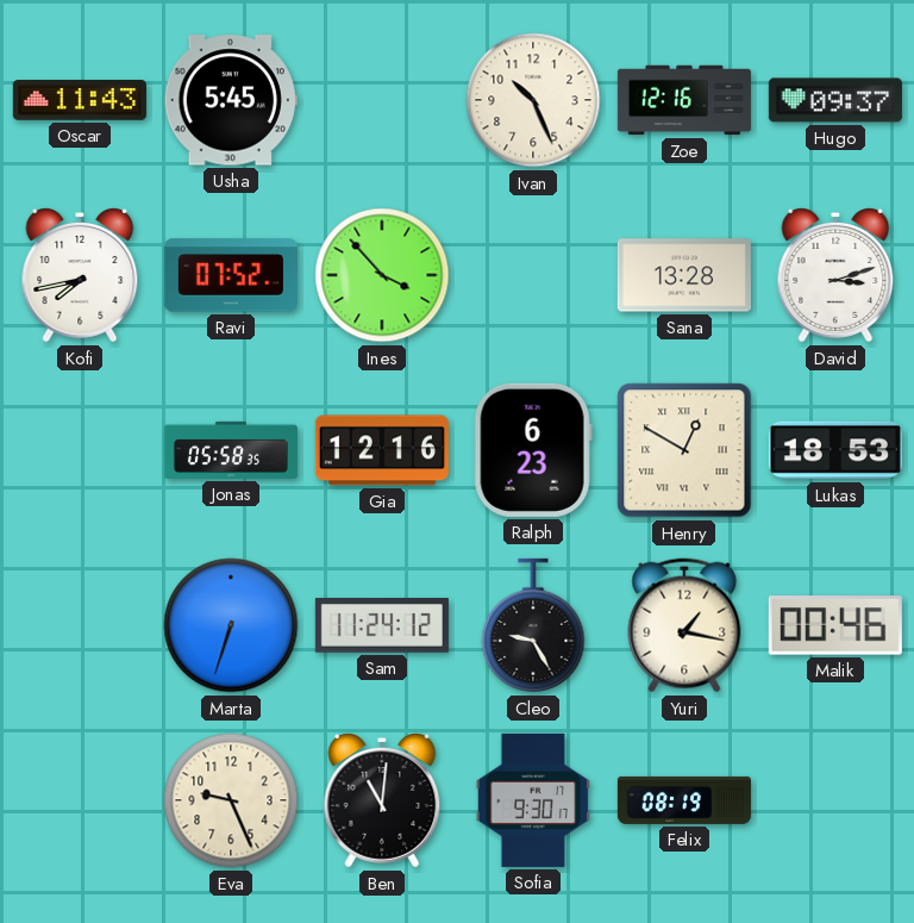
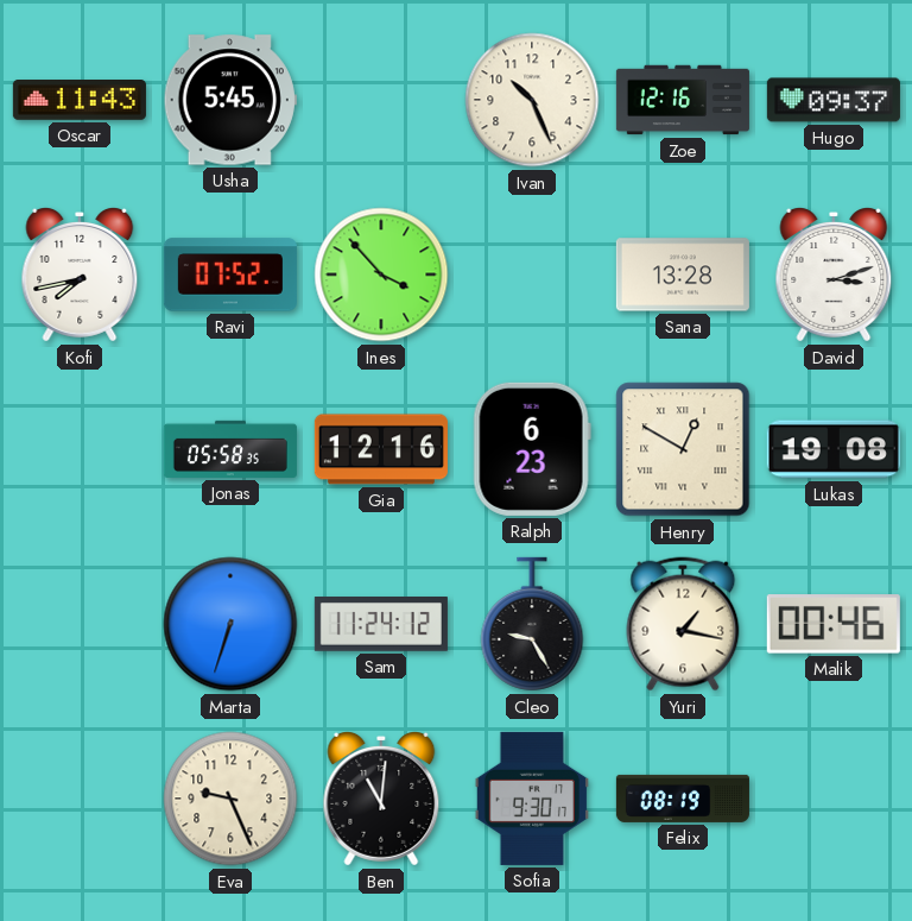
Lukas: 18:53 -> 19:08
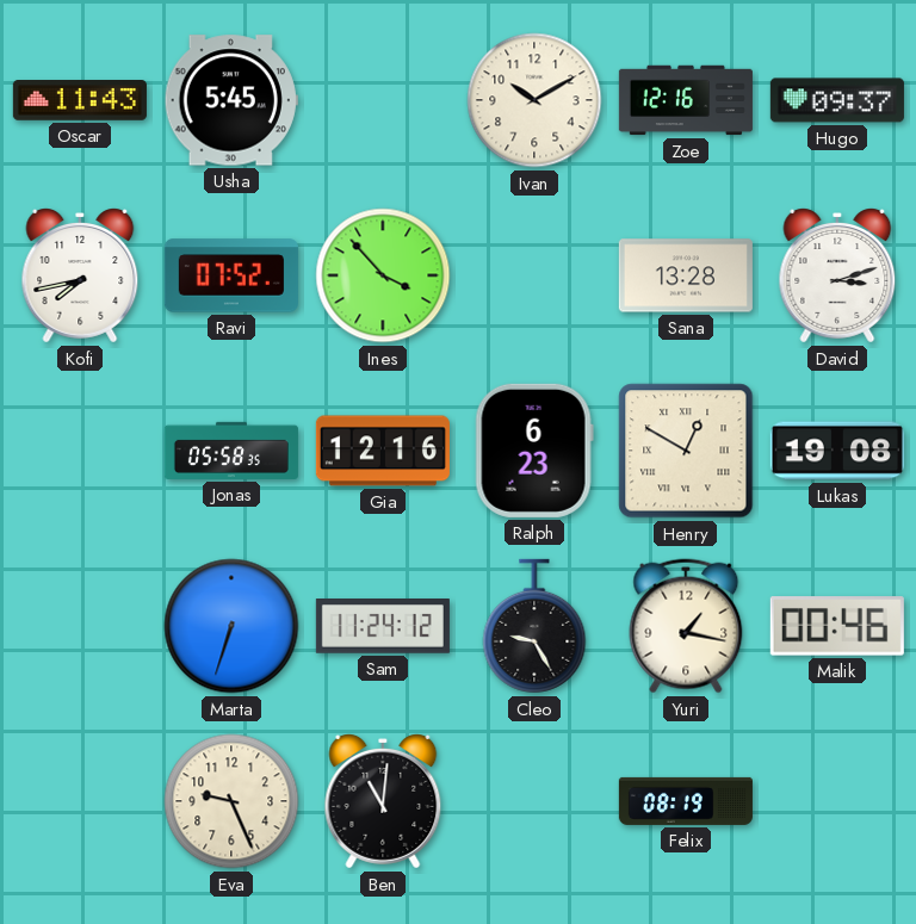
Ivan: 10:26 -> 10:10
Sofia: 9:30 -> none
